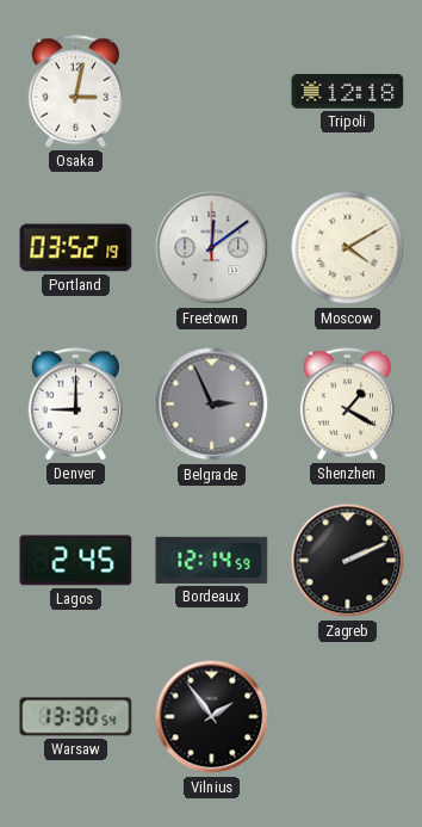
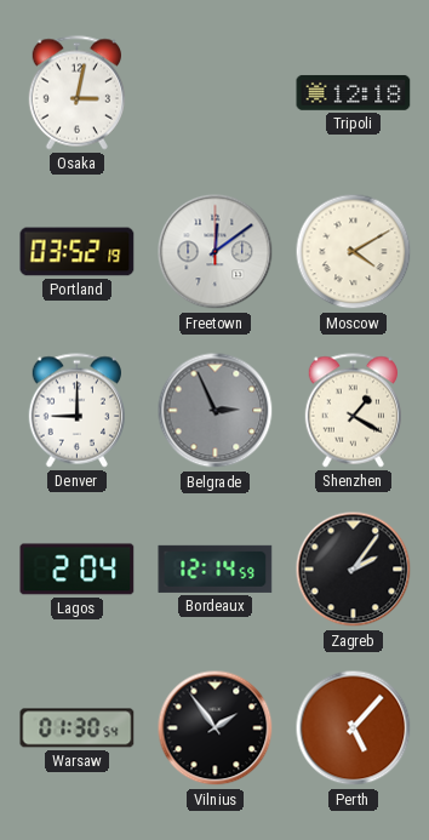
Lagos: 2:45 -> 2:04
Zagreb: 2:11 -> 2:06
Warsaw: 13:30 -> 01:30
Perth: none -> 5:07
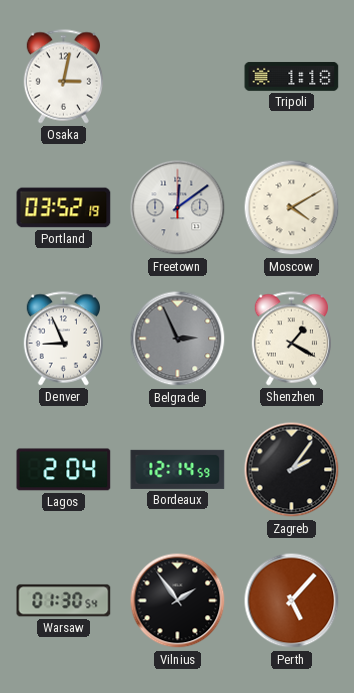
Tripoli: 12:18 -> 1:18
Denver: 9:00 -> 8:56
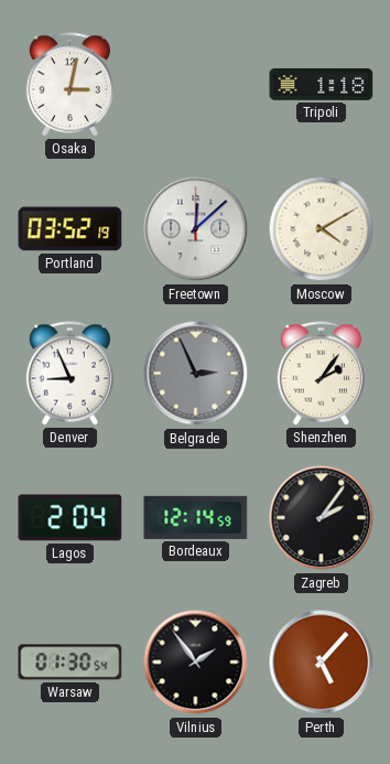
Freetown: 12:09 -> 12:08
Shenzhen: 1:20 -> 2:06
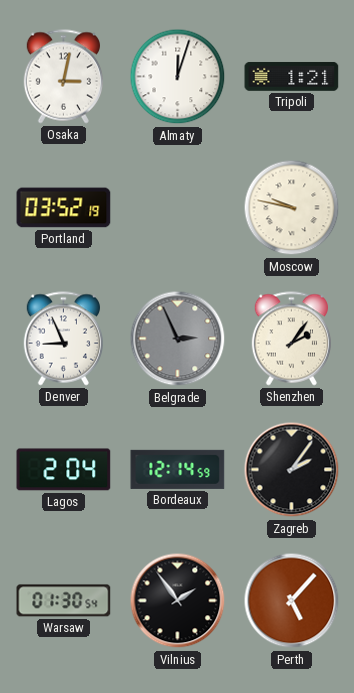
Almaty: none -> 12:03
Tripoli: 1:18 -> 1:21
Freetown: 12:08 -> none
Moscow: 4:10 -> 9:47
